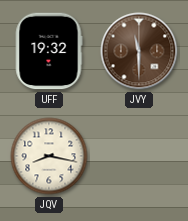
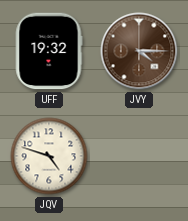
JVY: 11:30 -> 4:15
JQV: 8:17 -> 4:48
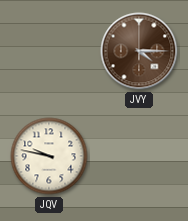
UFF: 19:32 -> none
JQV: 4:48 -> 9:47
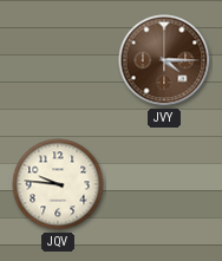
JQV: 9:47 -> 9:46
